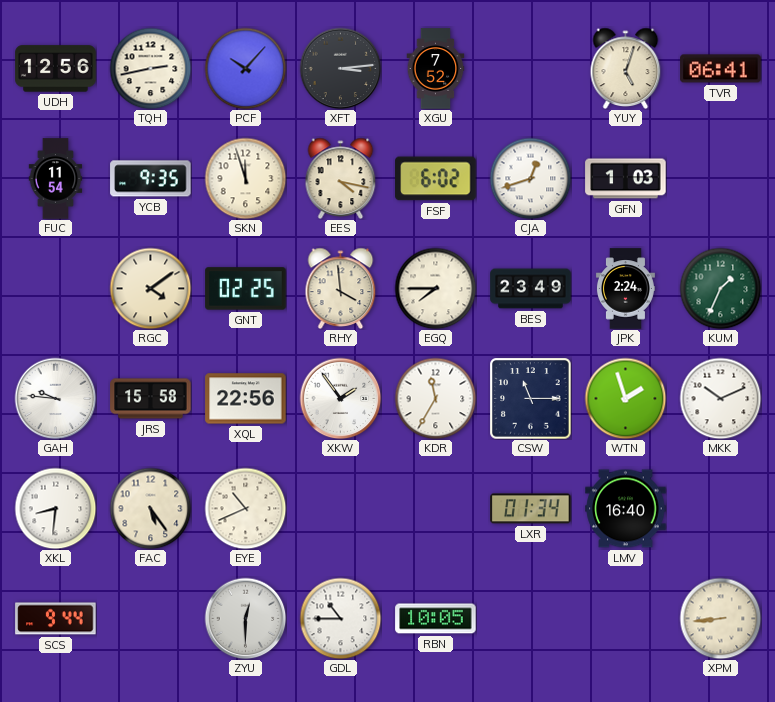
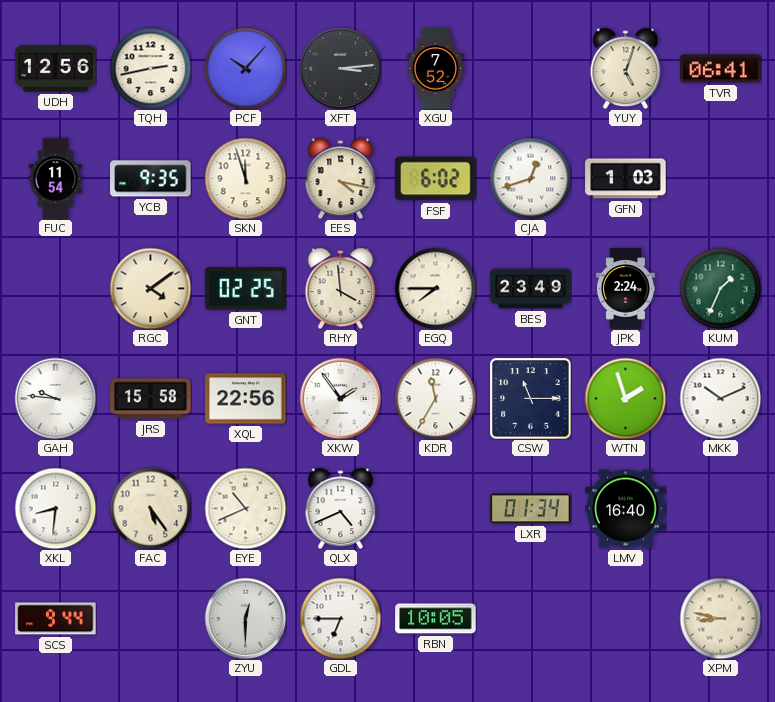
QLX: none -> 4:41
GDL: 10:45 -> 6:45
XPM: 8:44 -> 8:47
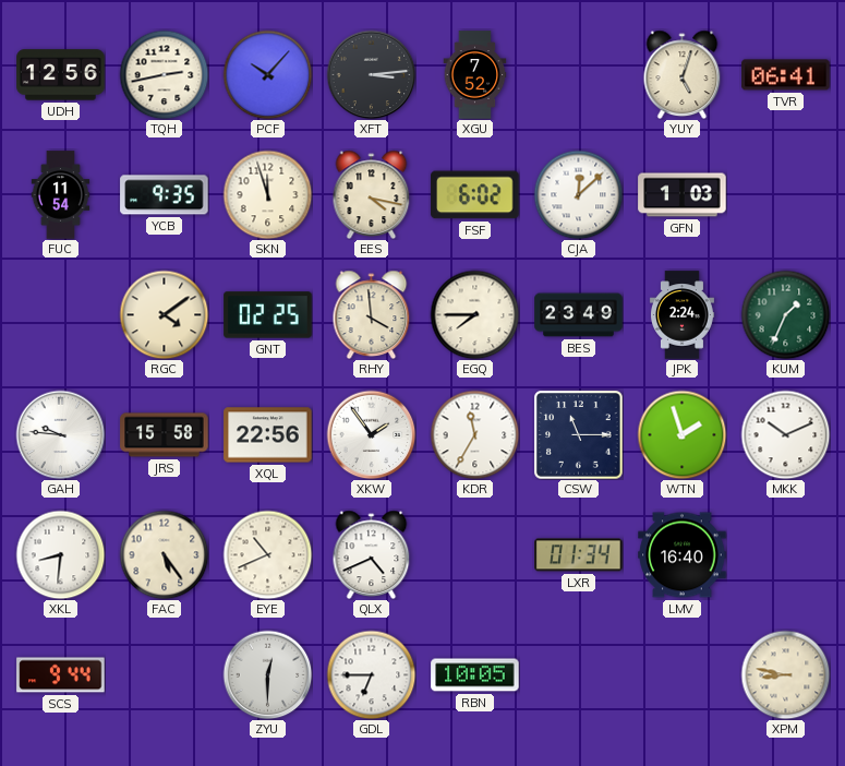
CJA: 12:42 -> 12:08
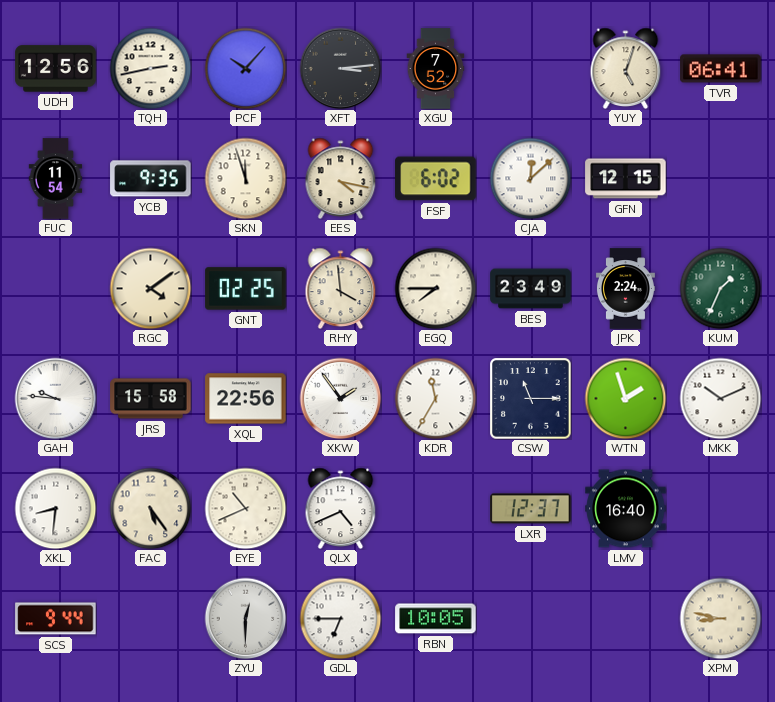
GFN: 1:03 -> 12:15
LXR: 01:34 -> 12:37
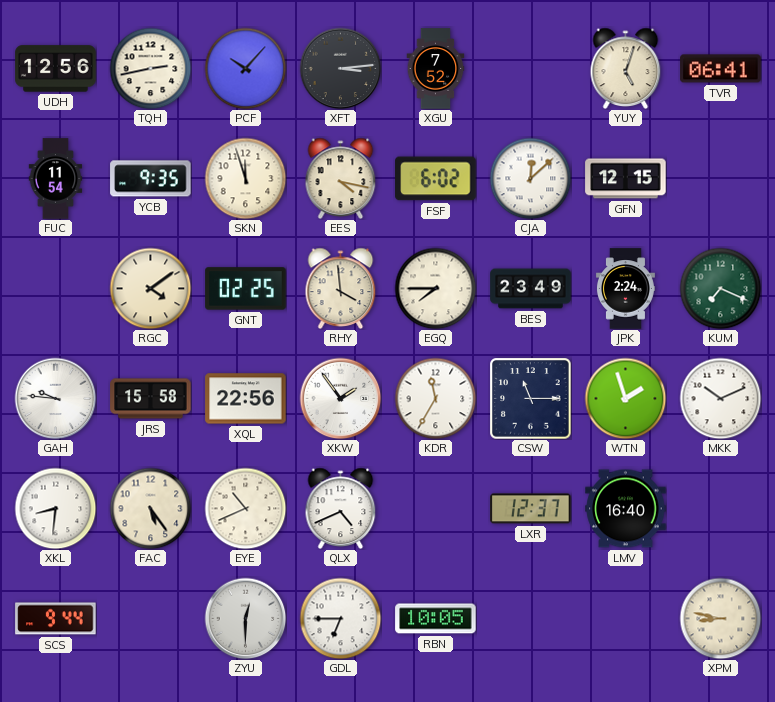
KUM: 1:34 -> 7:19
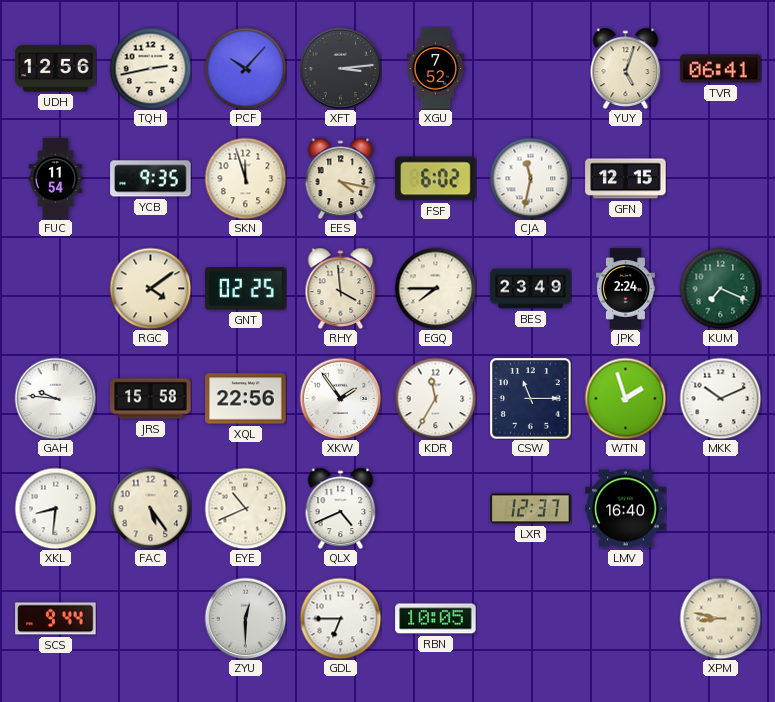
CJA: 12:08 -> 11:32
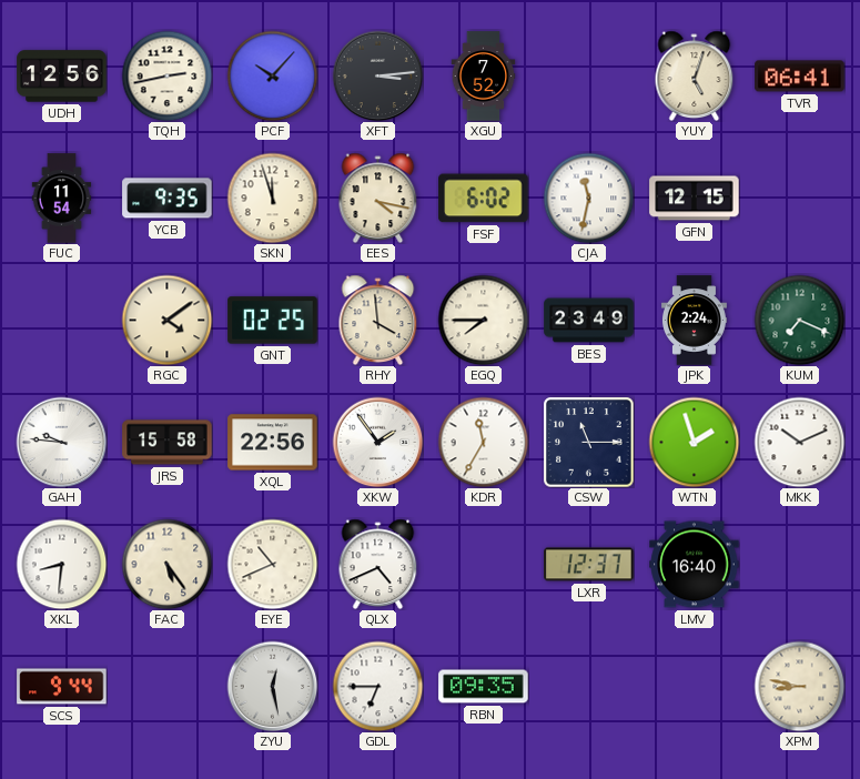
ZYU: 12:30 -> 12:28
RBN: 10:05 -> 09:35
